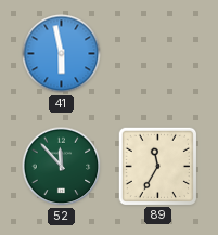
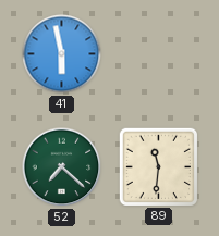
52: 11:53 -> 7:22
89: 11:35 -> 11:31
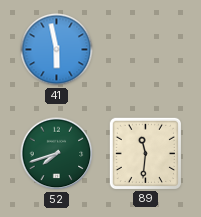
52: 7:22 -> 7:42
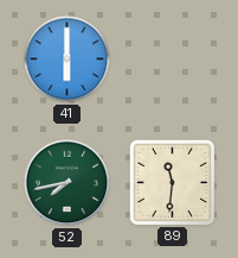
41: 5:58 -> 6:00
52: 7:42 -> 7:43
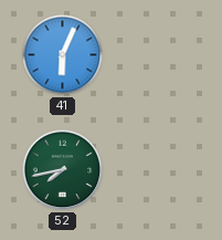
41: 6:00 -> 6:04
89: 11:31 -> none
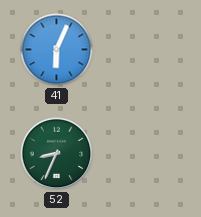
52: 7:43 -> 8:34
